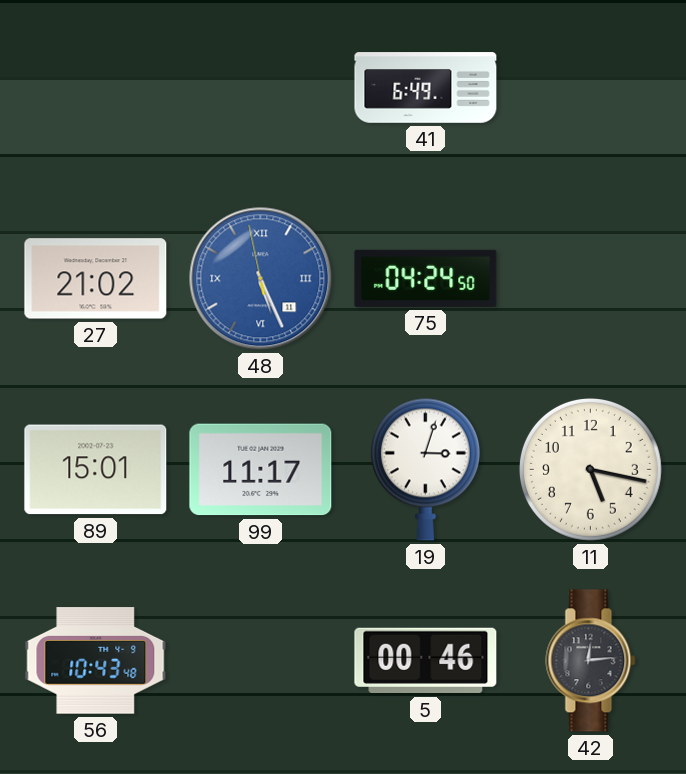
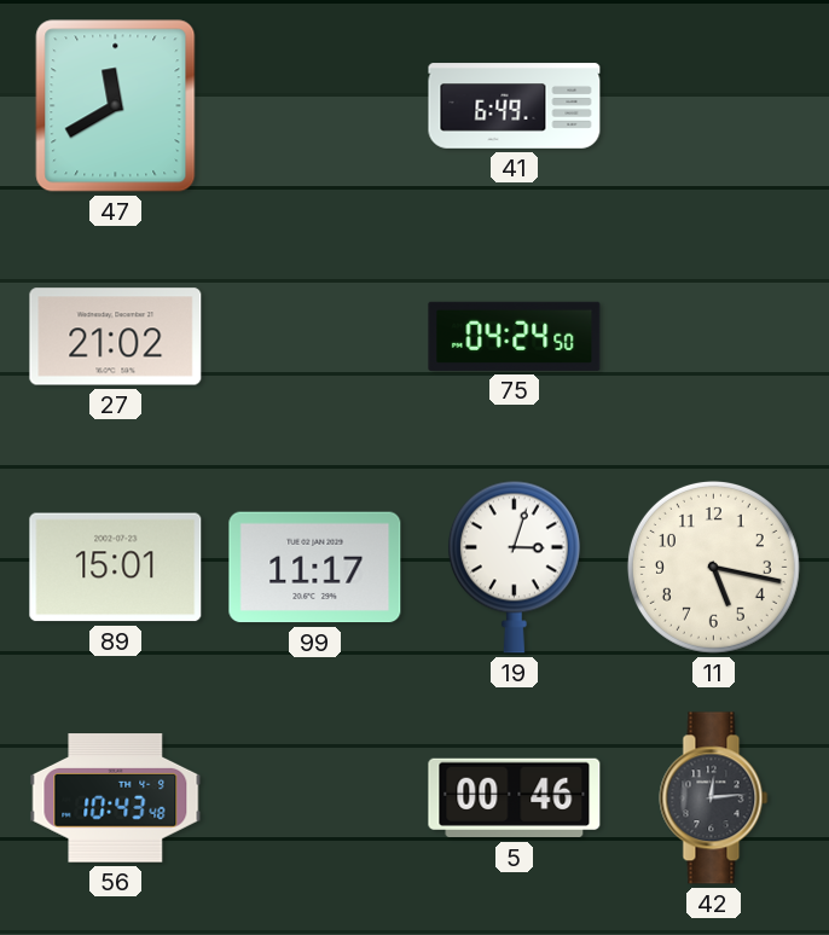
47: none -> 11:40
48: 5:25 -> none
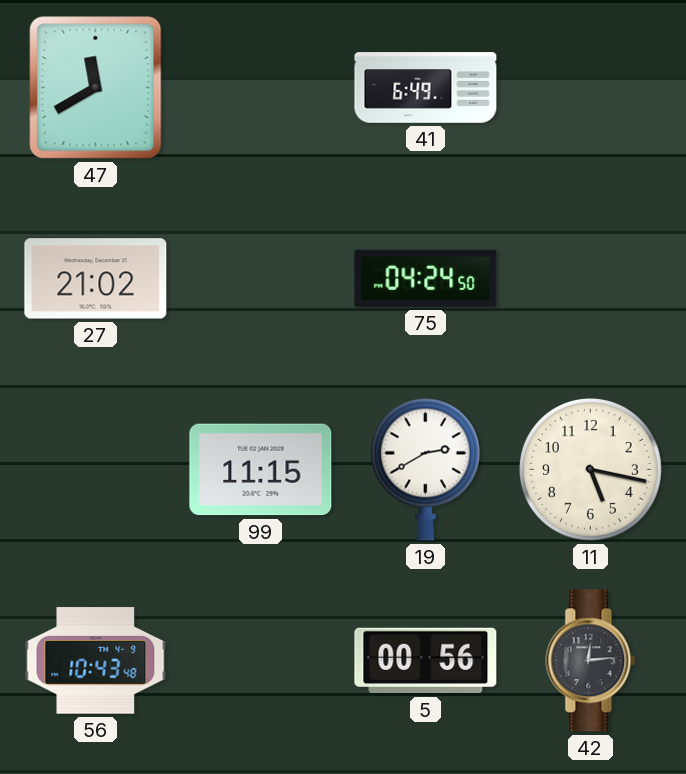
89: 15:01 -> none
99: 11:17 -> 11:15
19: 3:03 -> 2:40
5: 00:46 -> 00:56
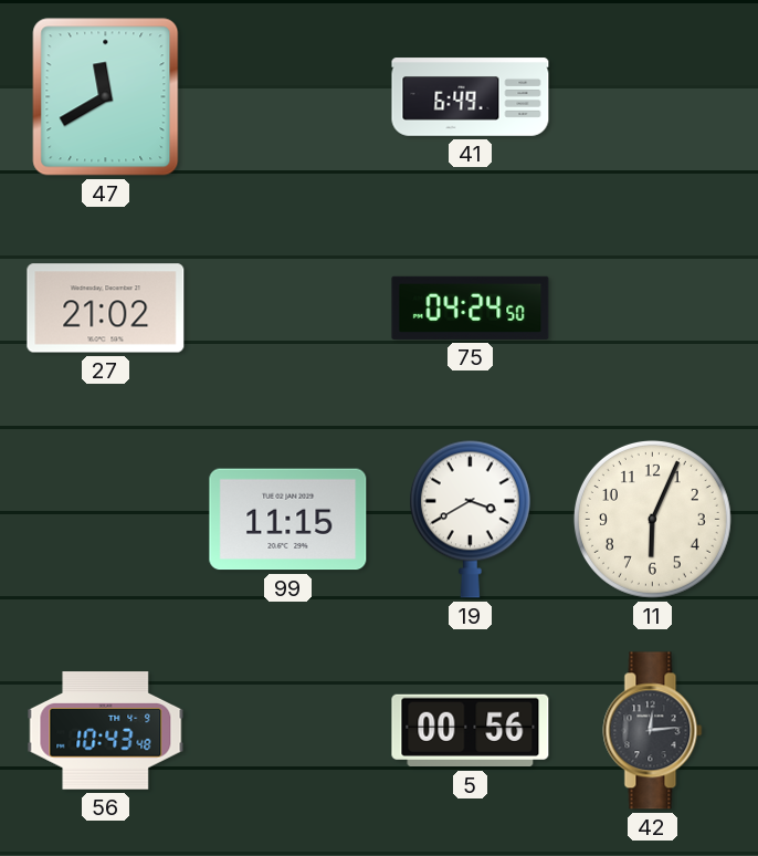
19: 2:40 -> 3:40
11: 5:17 -> 6:04
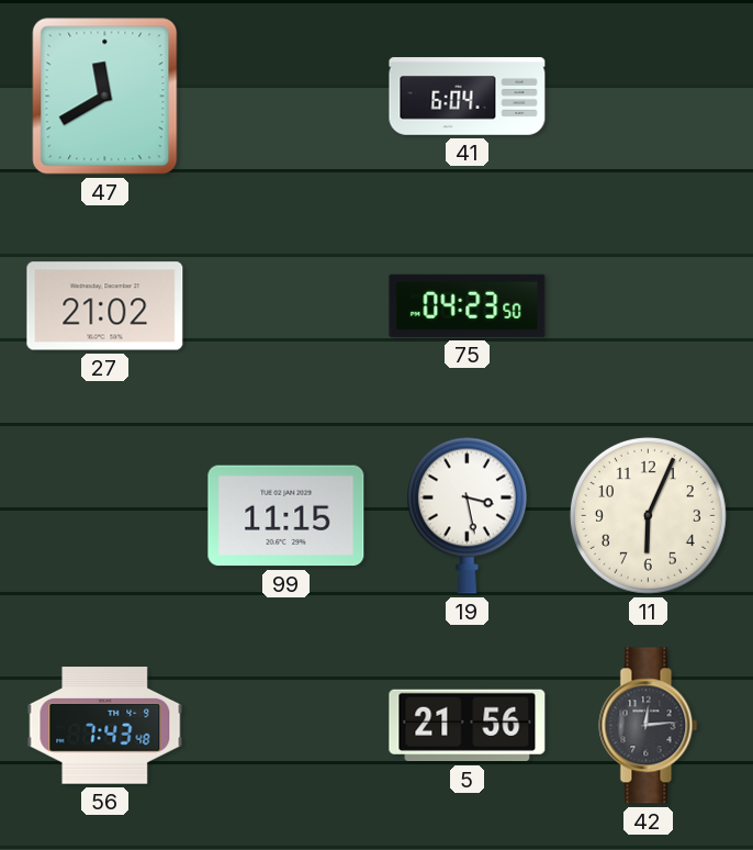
41: 6:49 -> 6:04
75: 04:24 -> 04:23
19: 3:40 -> 3:28
56: 10:43 -> 7:43
5: 00:56 -> 21:56
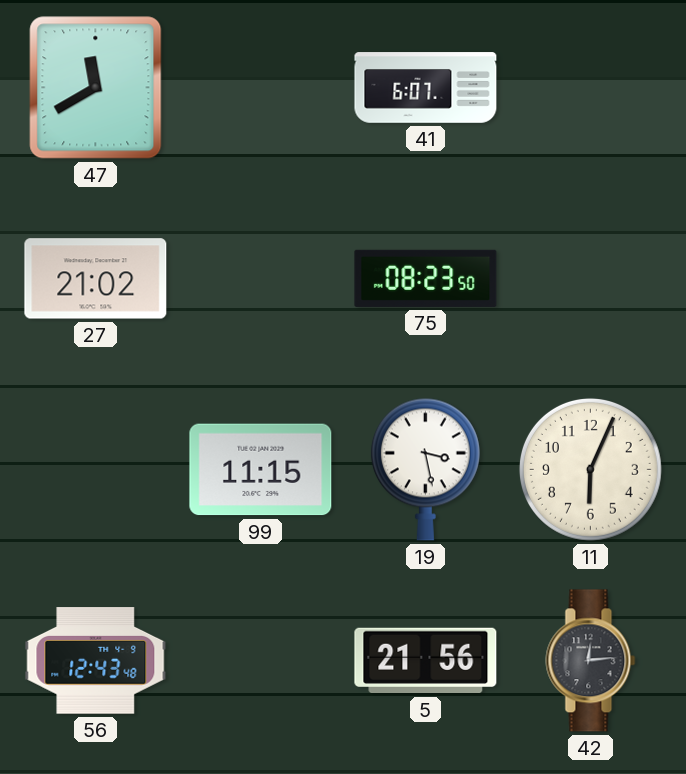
41: 6:04 -> 6:07
75: 04:23 -> 08:23
56: 7:43 -> 12:43
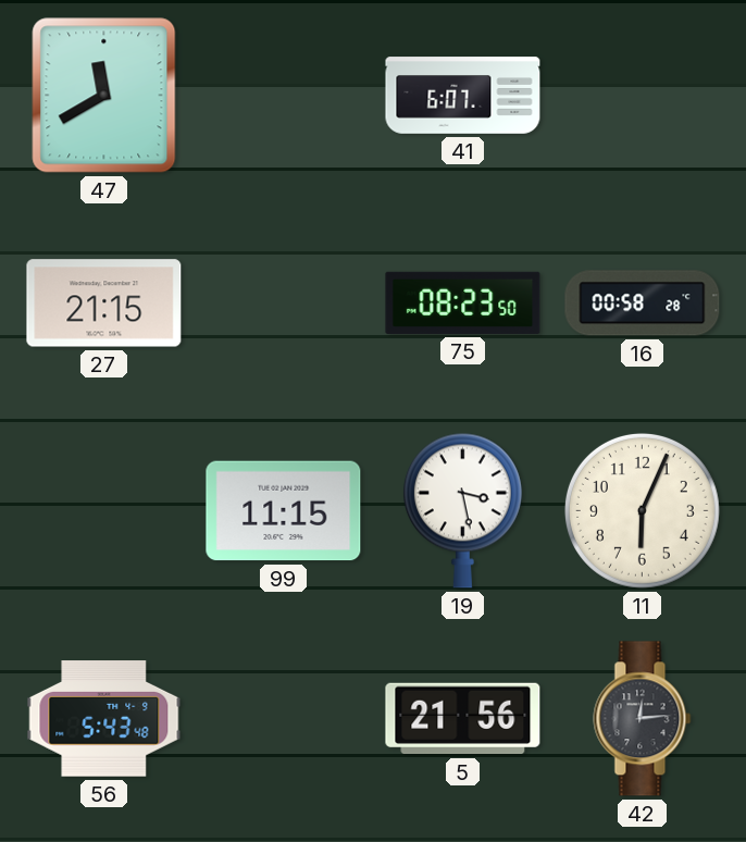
27: 21:02 -> 21:15
16: none -> 00:58
56: 12:43 -> 5:43
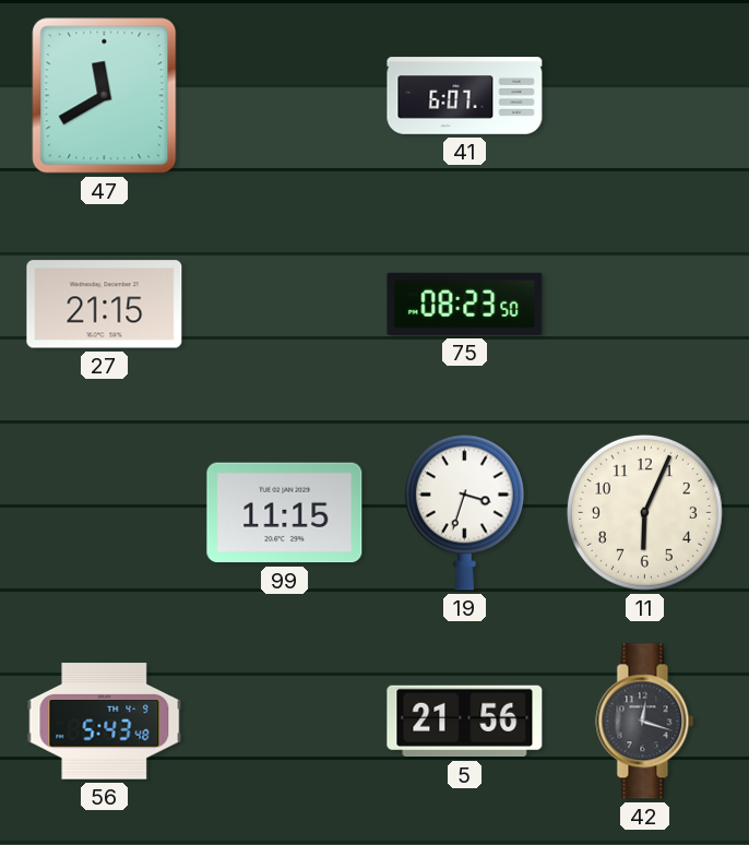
16: 00:58 -> none
19: 3:28 -> 3:33
42: 12:14 -> 12:18
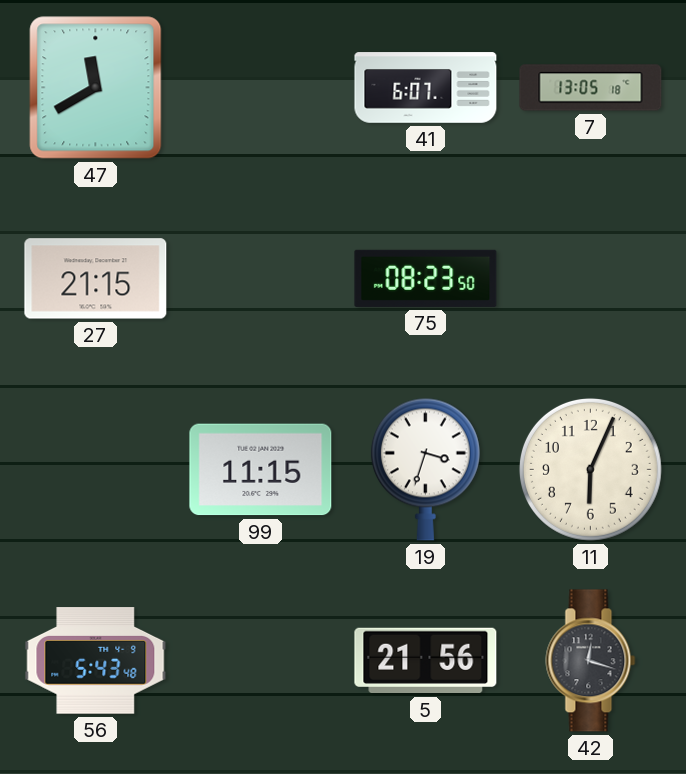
7: none -> 13:05
